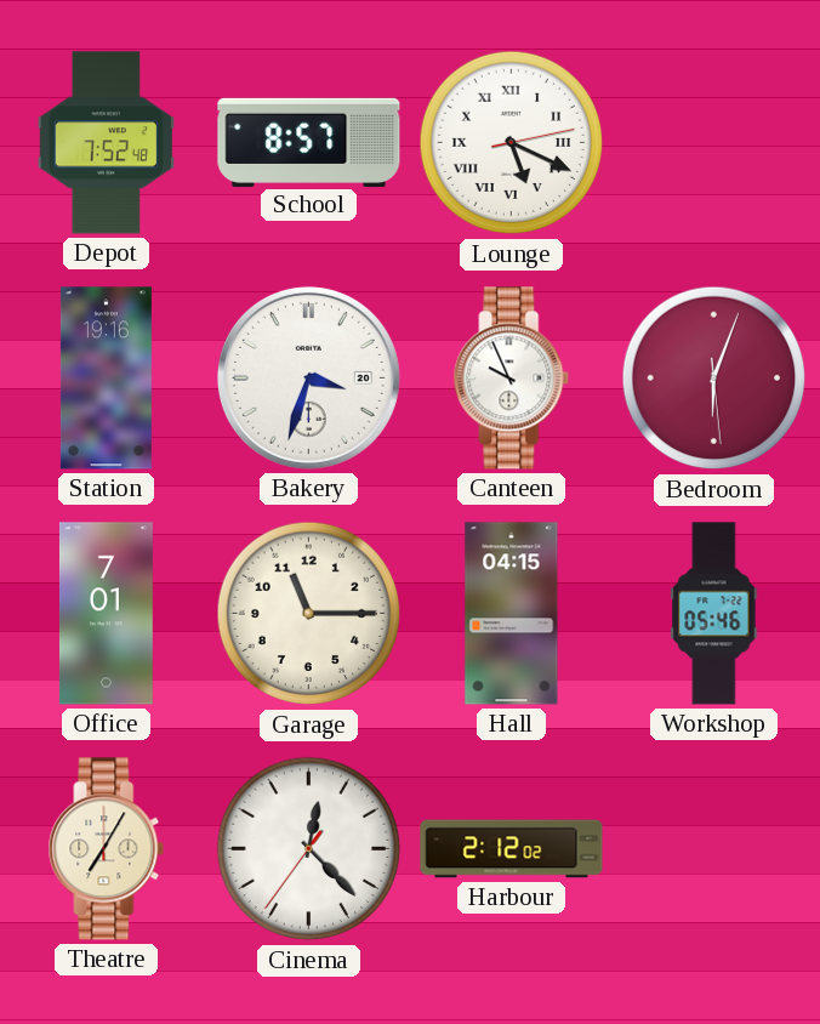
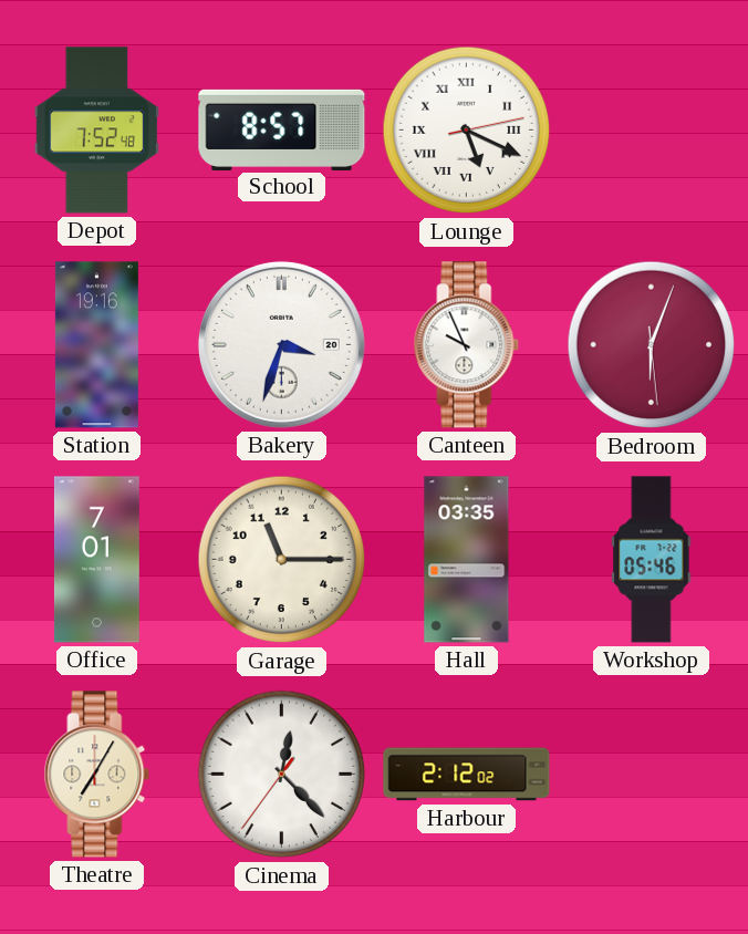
Hall: 04:15 -> 03:35
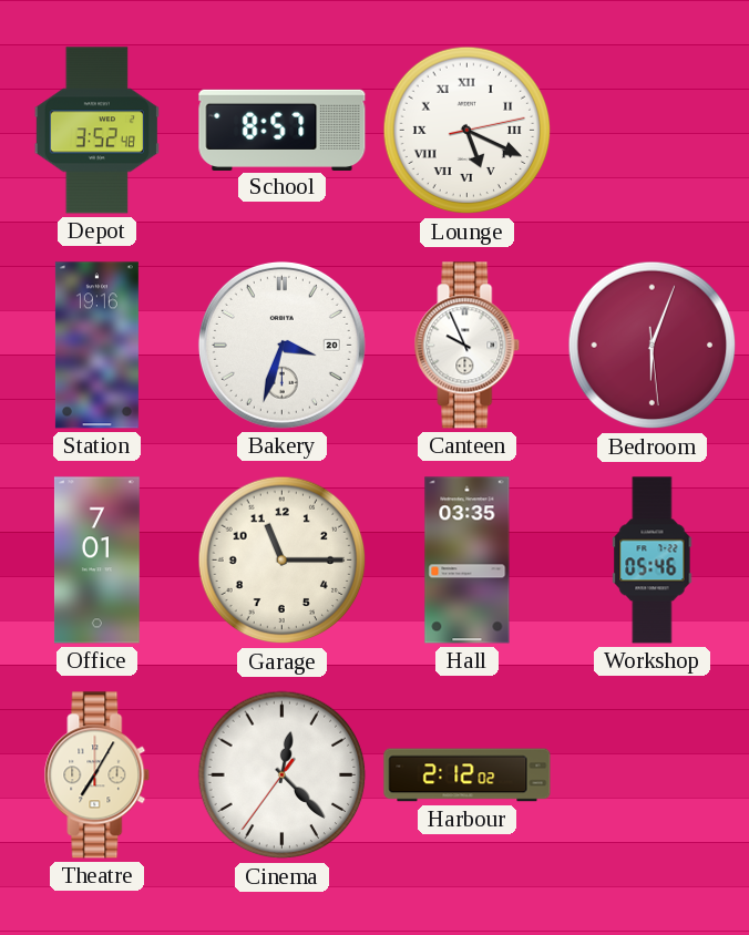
Depot: 7:52 -> 3:52
